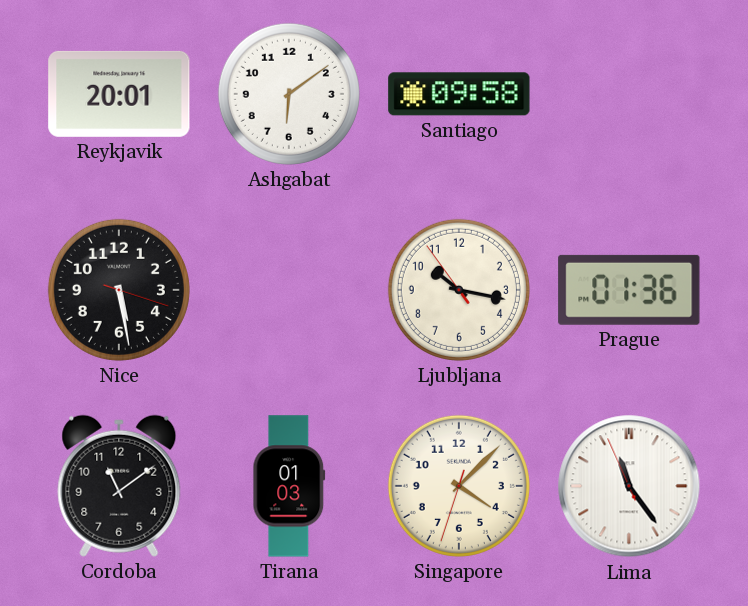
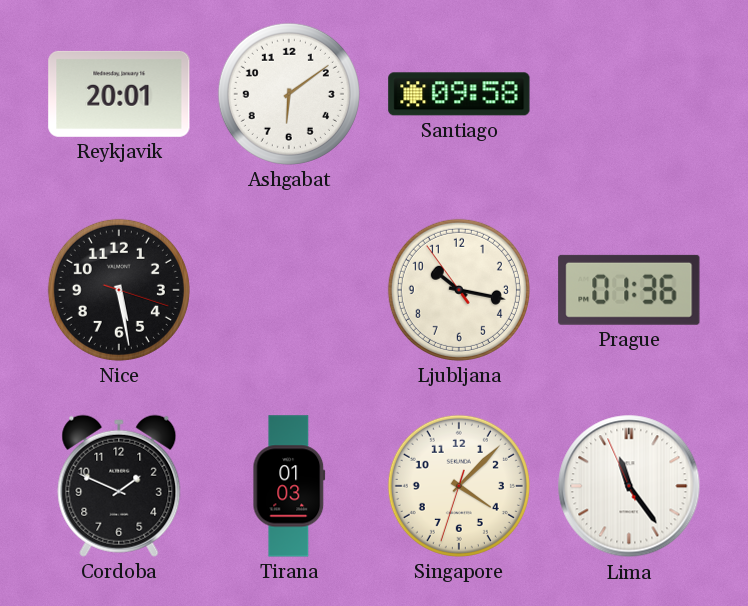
Cordoba: 11:09 -> 1:49
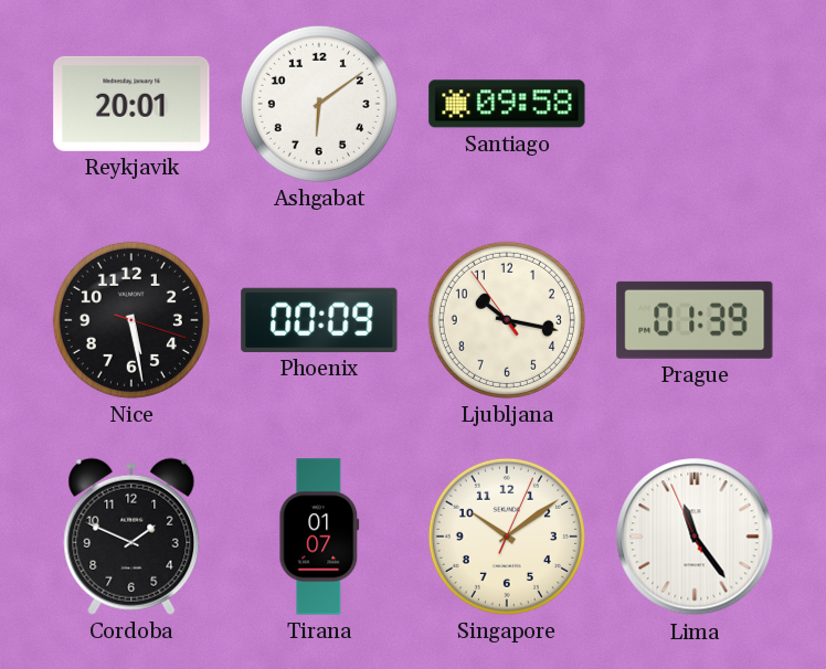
Phoenix: none -> 00:09
Prague: 01:36 -> 01:39
Tirana: 01:03 -> 01:07
Singapore: 4:07 -> 10:09
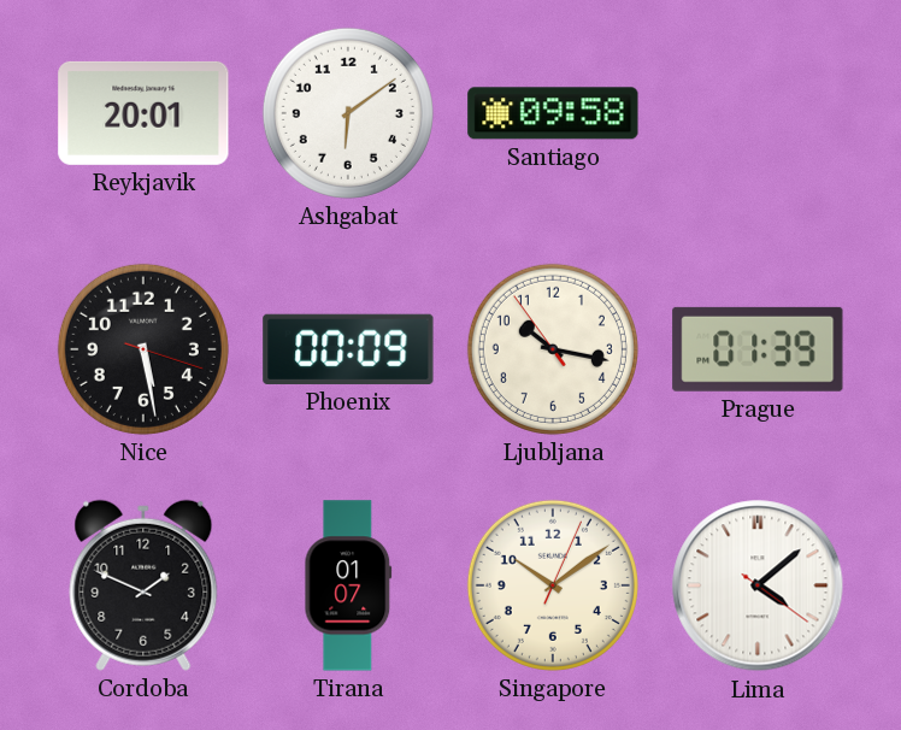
Lima: 11:23 -> 4:08
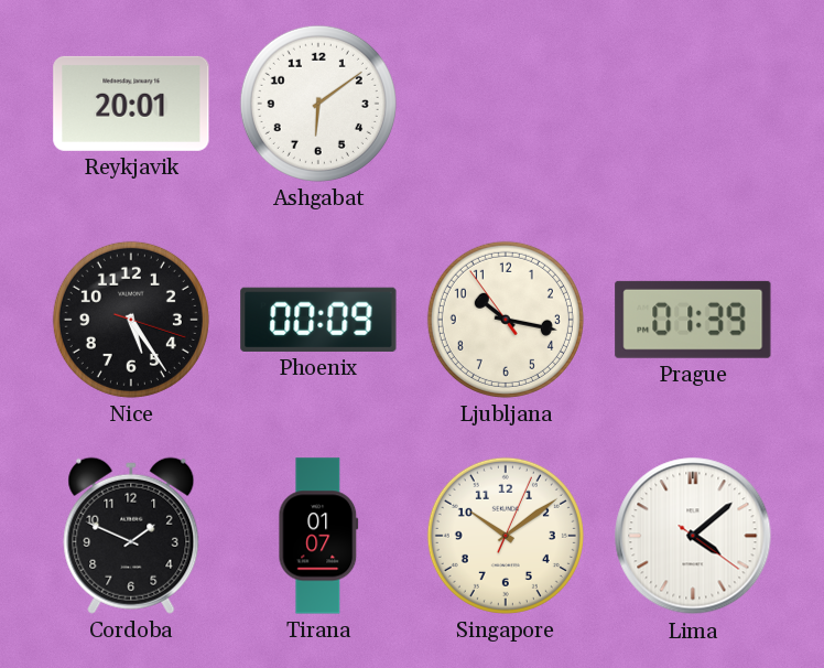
Santiago: 09:58 -> none
Nice: 5:28 -> 5:24
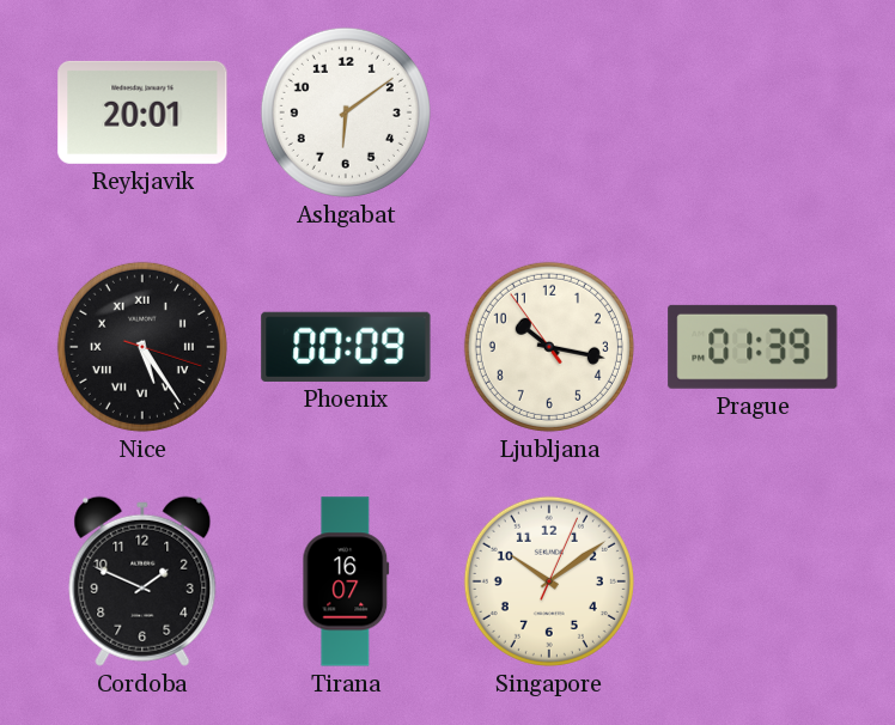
Nice numerals: Arabic -> Roman
Tirana: 01:07 -> 16:07
Lima: 4:08 -> none
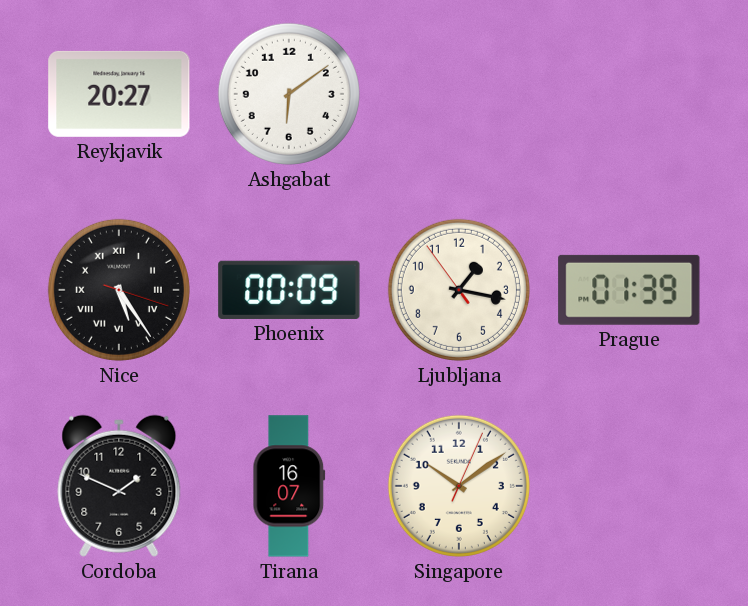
Reykjavik: 20:01 -> 20:27
Ljubljana: 10:16 -> 1:16
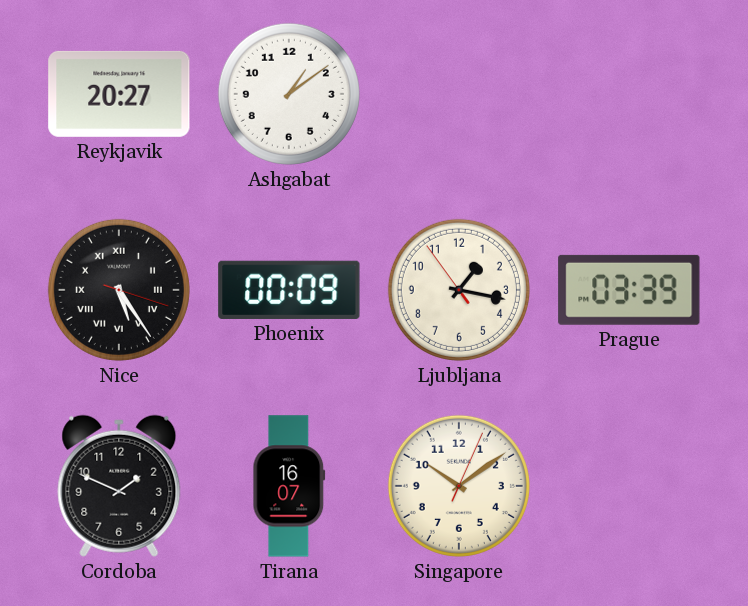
Ashgabat: 6:09 -> 1:09
Prague: 01:39 -> 03:39
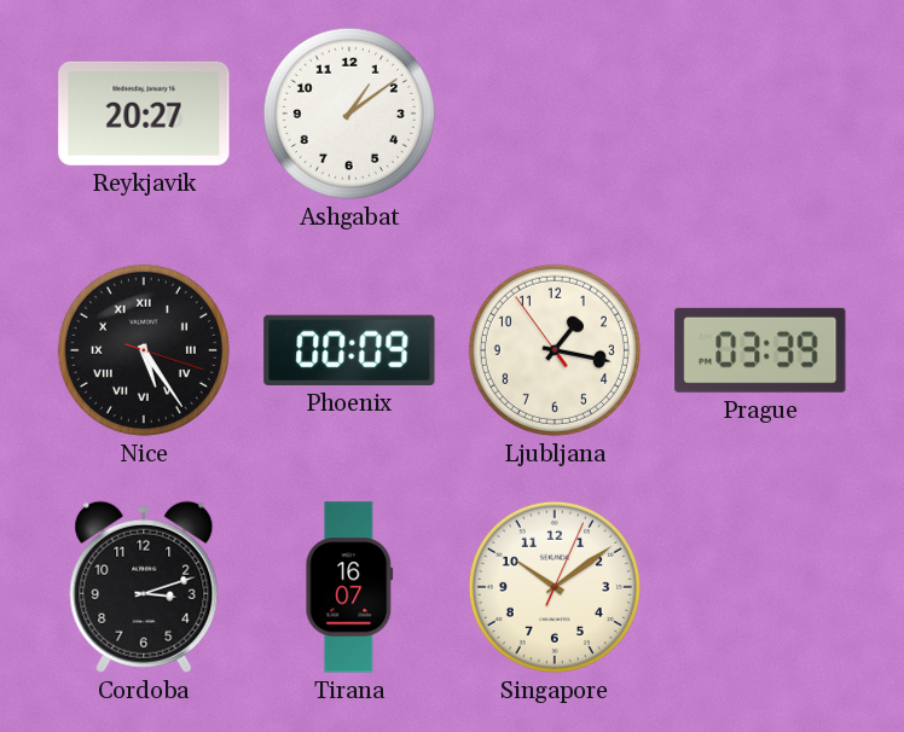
Cordoba: 1:49 -> 3:12
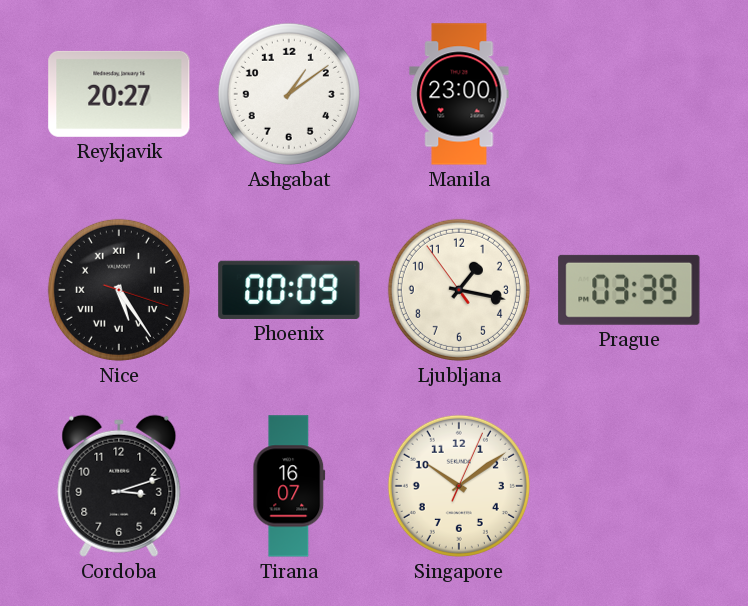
Manila: none -> 23:00
